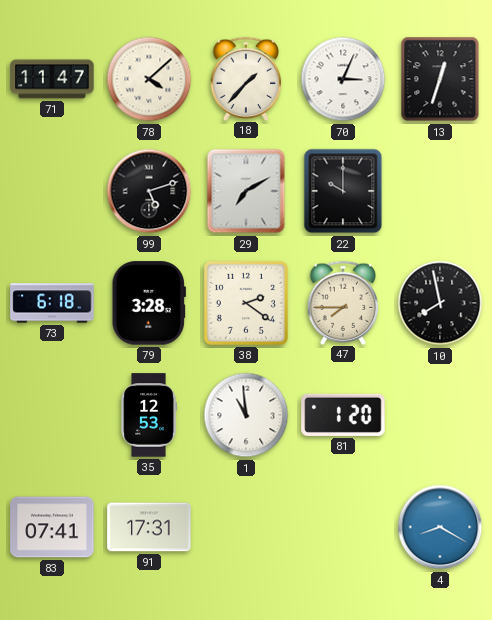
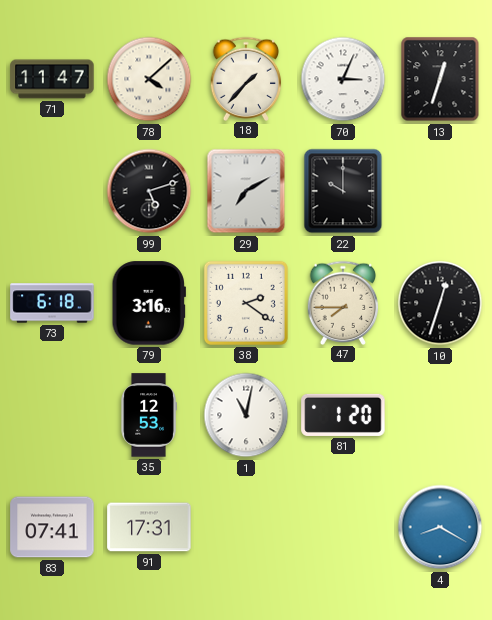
79: 3:28 -> 3:16
10: 7:58 -> 12:33
1: 10:59 -> 11:02
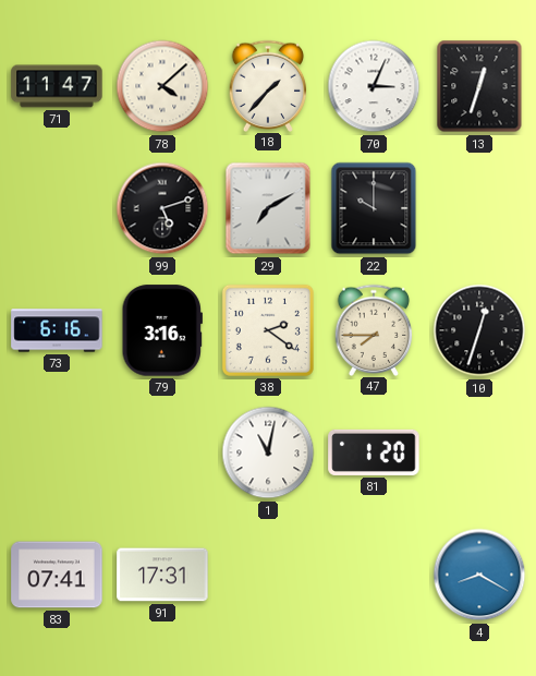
73: 6:18 -> 6:16
35: 12:53 -> none
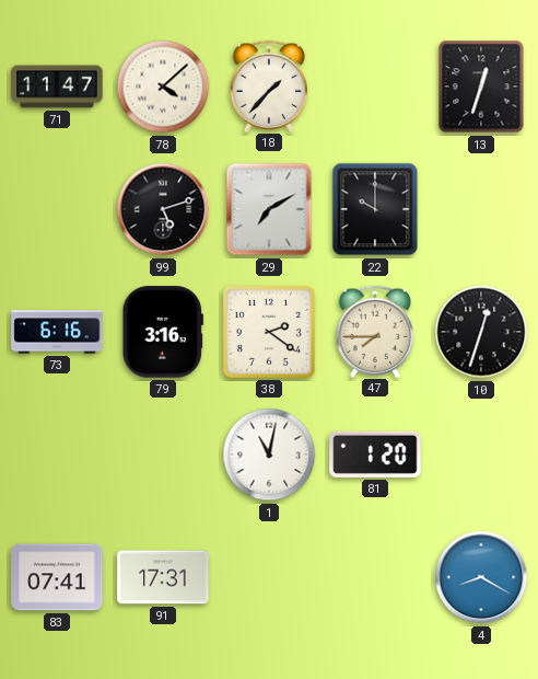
70: 3:04 -> none
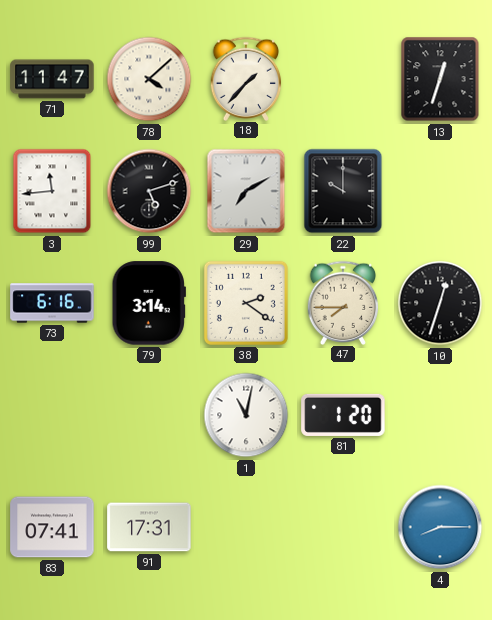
3: none -> 11:44
79: 3:16 -> 3:14
4: 8:20 -> 8:15
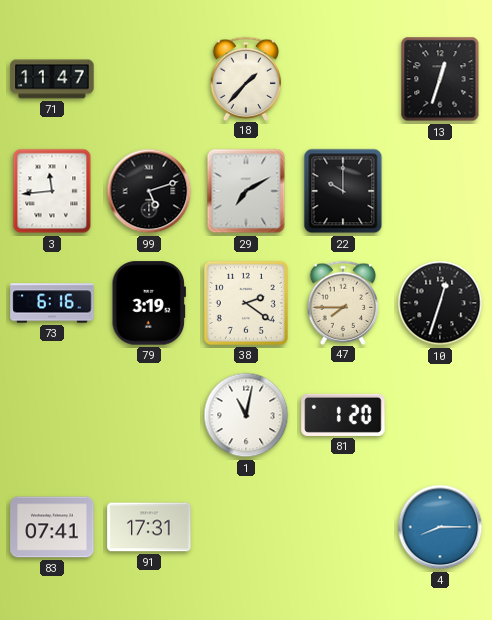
78: 4:08 -> none
79: 3:14 -> 3:19
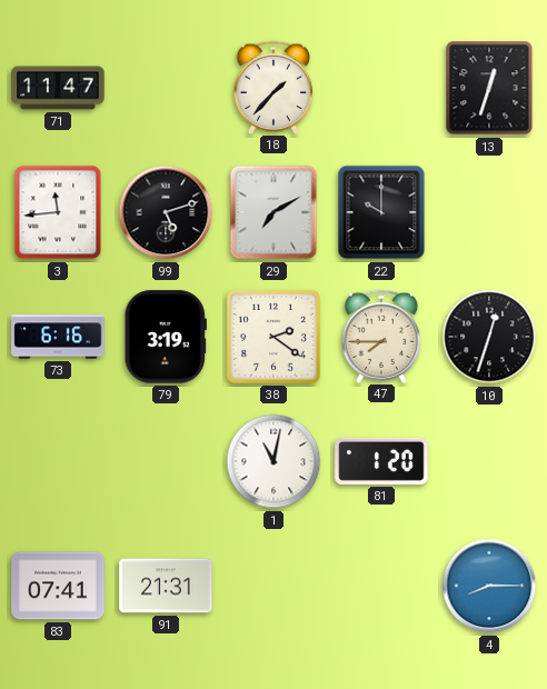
91: 17:31 -> 21:31
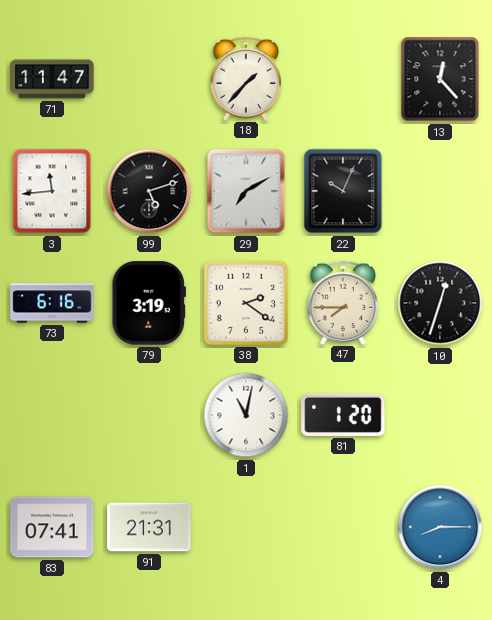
13: 12:33 -> 12:23
22: 10:00 -> 10:04
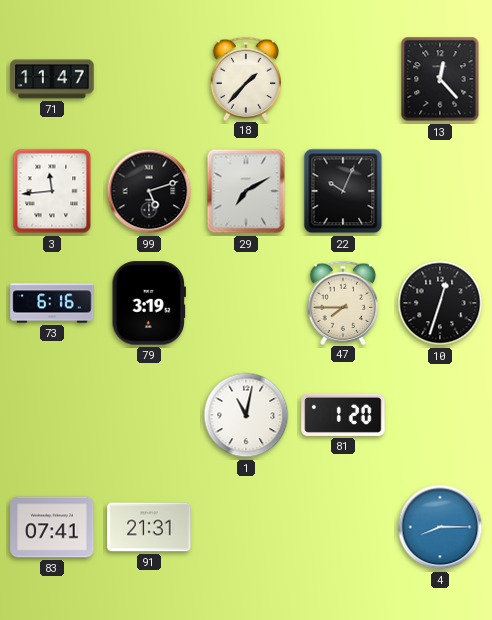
38: 2:21 -> none
